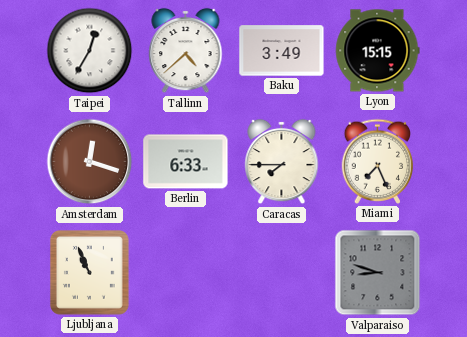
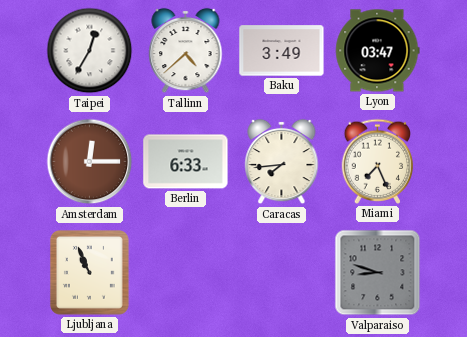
Lyon: 15:15 -> 03:47
Amsterdam: 12:18 -> 12:15
Caracas: 7:45 -> 7:44
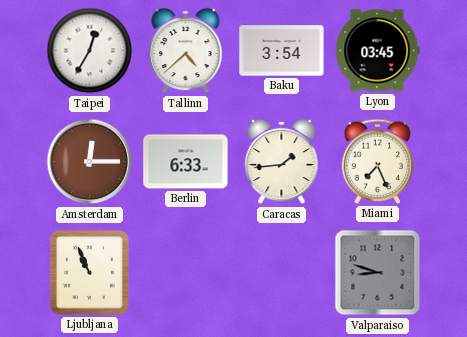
Baku: 3:49 -> 3:54
Lyon: 03:47 -> 03:45
Caracas: 7:44 -> 1:44
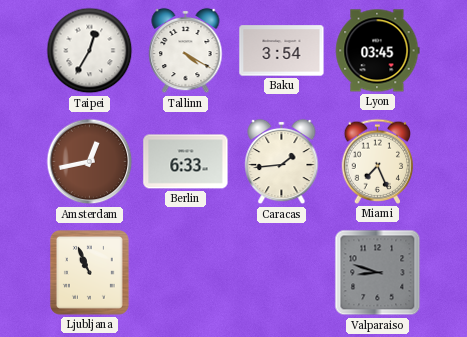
Tallinn: 4:38 -> 4:20
Amsterdam: 12:15 -> 12:43
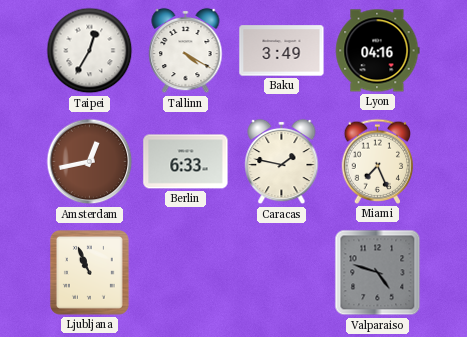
Baku: 3:54 -> 3:49
Lyon: 03:45 -> 04:16
Caracas: 1:44 -> 1:47
Valparaiso: 8:48 -> 4:48
